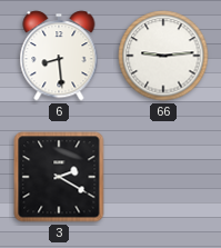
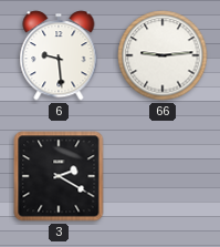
6: 8:29 -> 9:29
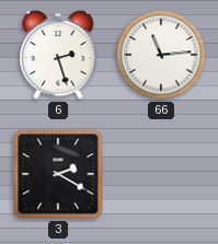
6: 9:29 -> 2:27
66: 9:14 -> 11:14
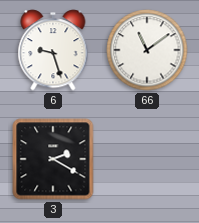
6: 2:27 -> 9:27
66: 11:14 -> 11:09
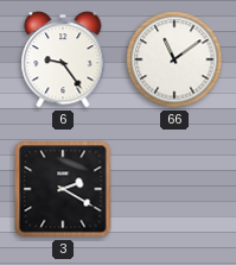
6: 9:27 -> 9:24
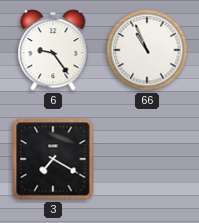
66: 11:09 -> 10:56
3: 2:20 -> 7:20
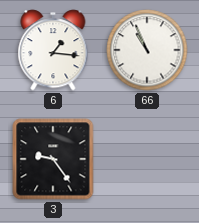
6: 9:24 -> 1:16
3: 7:20 -> 9:24
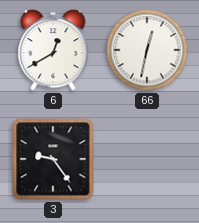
6: 1:16 -> 12:40
66: 10:56 -> 12:32
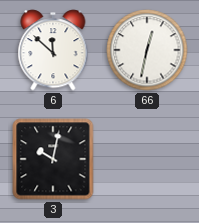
6: 12:40 -> 11:52
3: 9:24 -> 10:02
